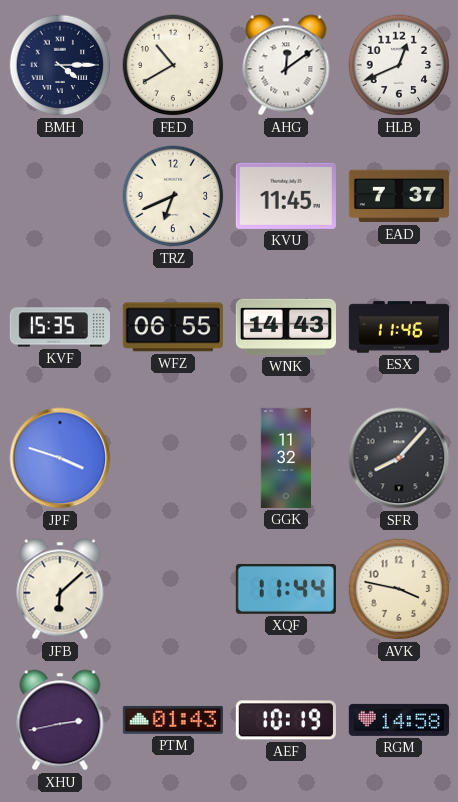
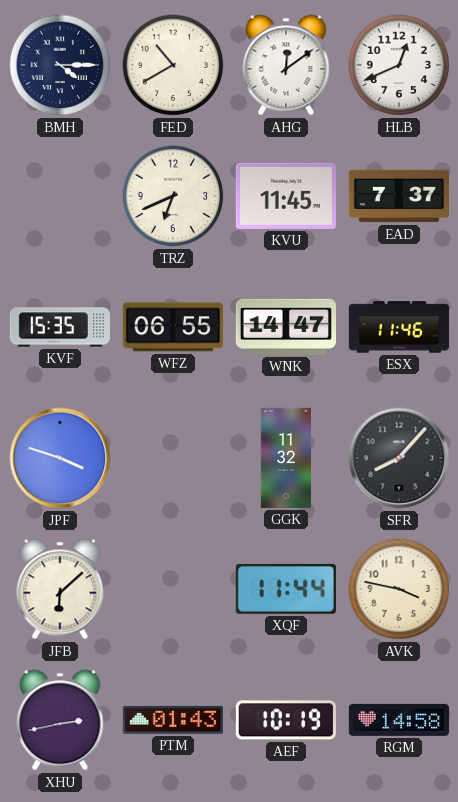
WNK: 14:43 -> 14:47
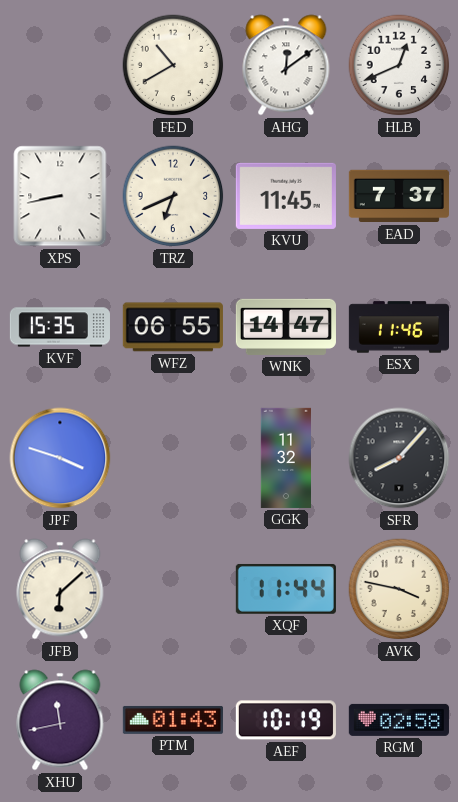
BMH: 4:15 -> none
XPS: none -> 8:43
XHU: 2:43 -> 11:43
RGM: 14:58 -> 02:58
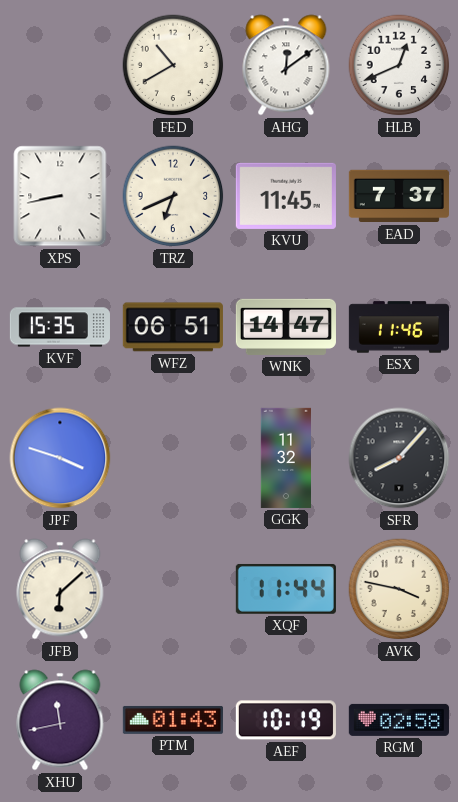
WFZ: 06:55 -> 06:51
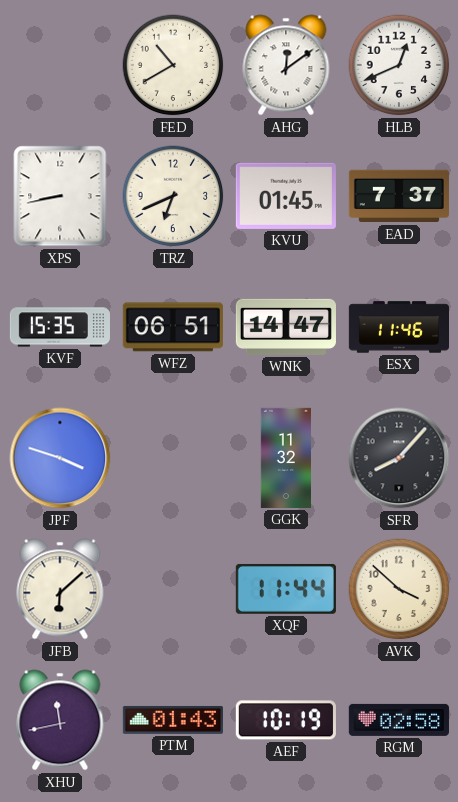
KVU: 11:45 -> 01:45
AVK: 3:47 -> 3:52
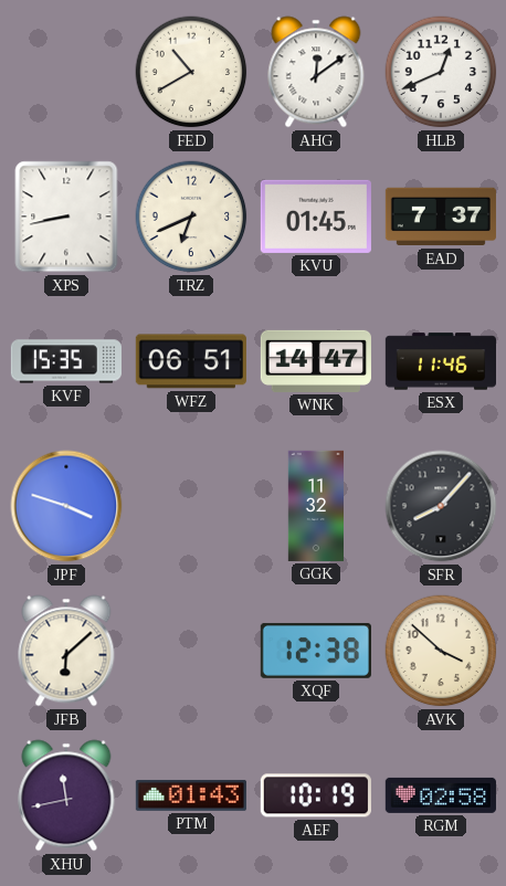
XQF: 11:44 -> 12:38
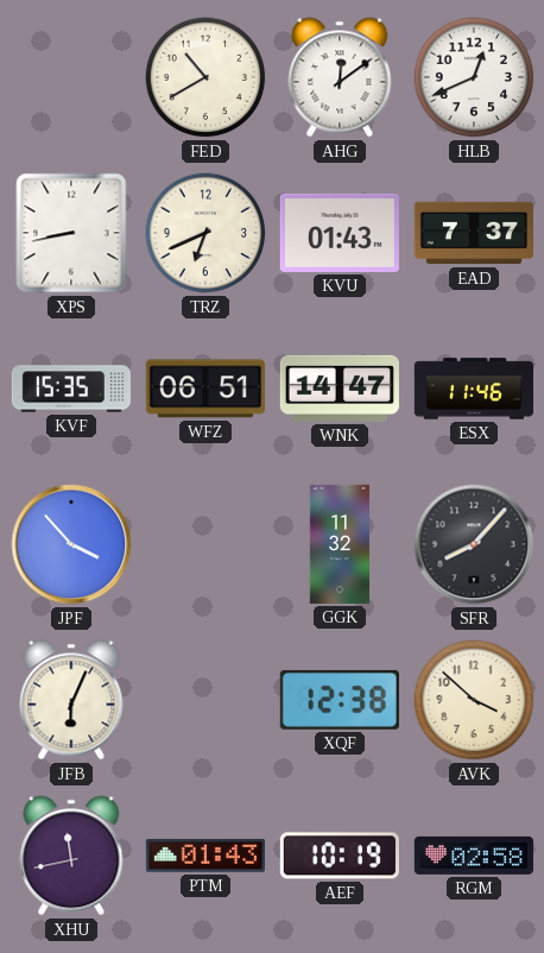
KVU: 01:45 -> 01:43
JPF: 3:48 -> 3:53
JFB: 6:08 -> 6:04
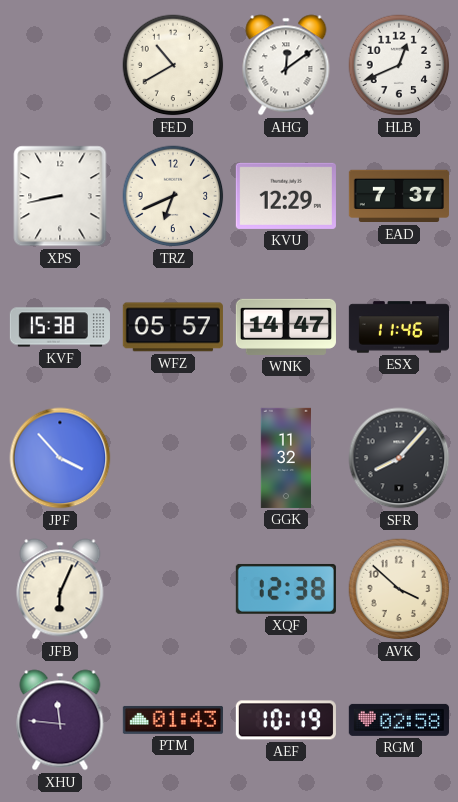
KVU: 01:43 -> 12:29
KVF: 15:35 -> 15:38
WFZ: 06:51 -> 05:57
XHU: 11:43 -> 11:46
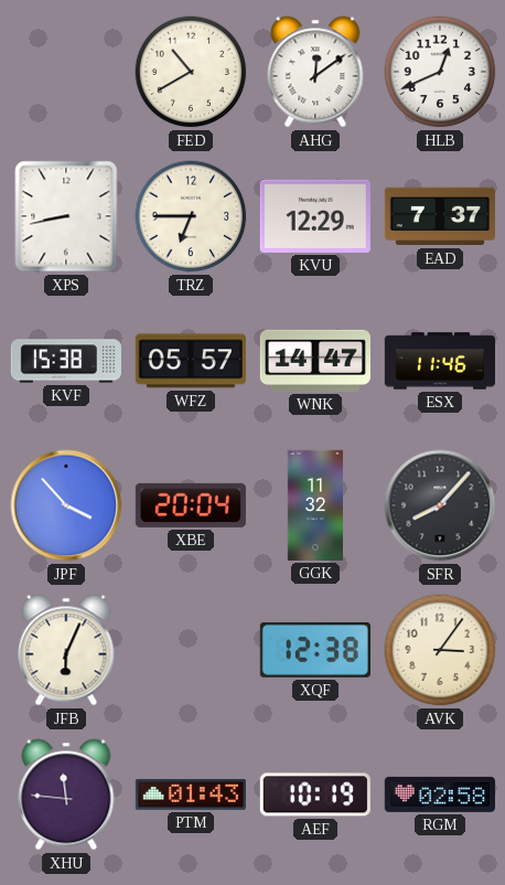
TRZ: 6:41 -> 6:45
XBE: none -> 20:04
AVK: 3:52 -> 3:06
